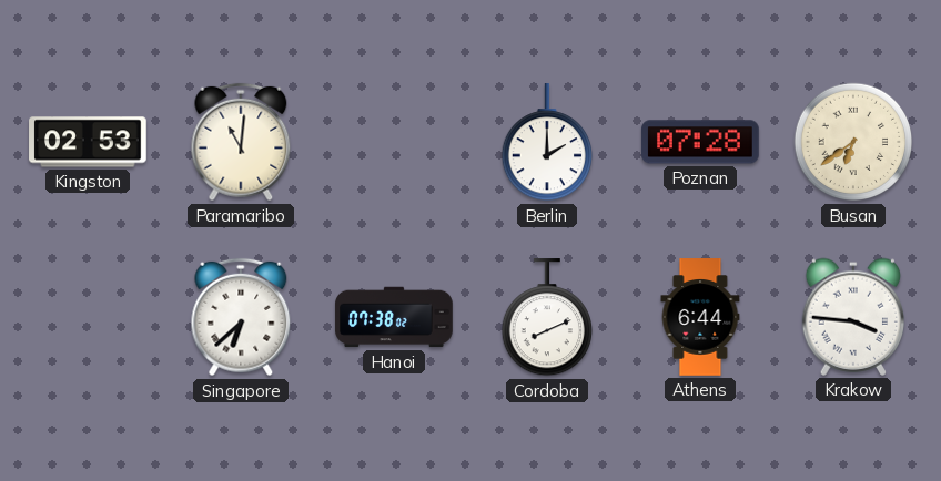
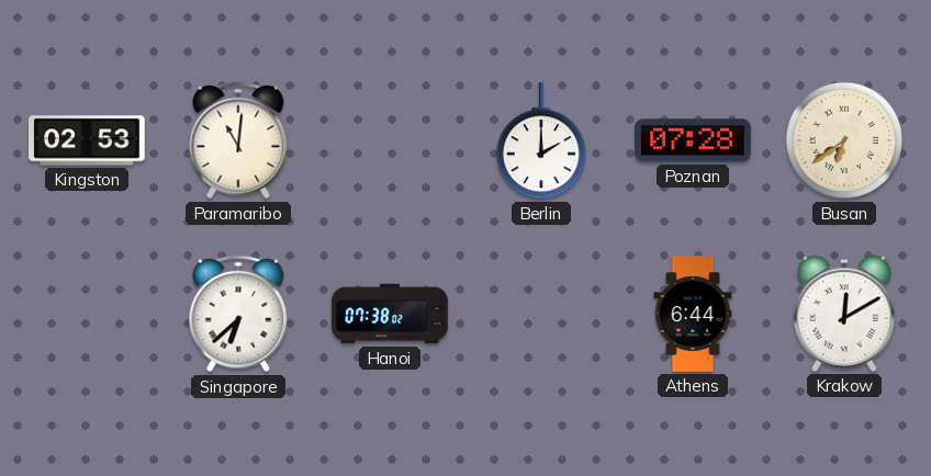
Cordoba: 8:11 -> none
Krakow: 3:46 -> 12:10
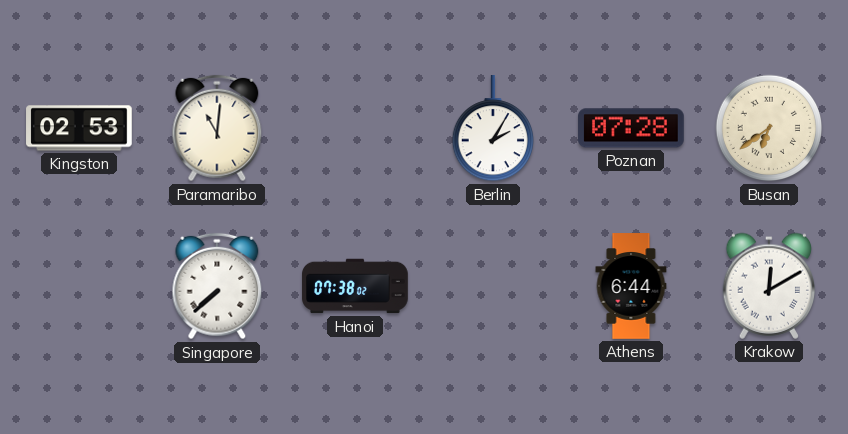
Berlin: 2:00 -> 2:05
Singapore: 6:38 -> 7:38
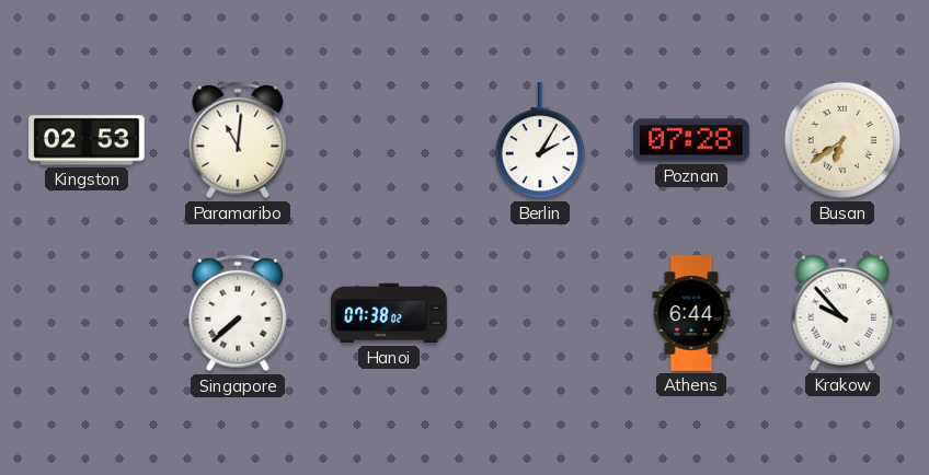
Krakow: 12:10 -> 9:53
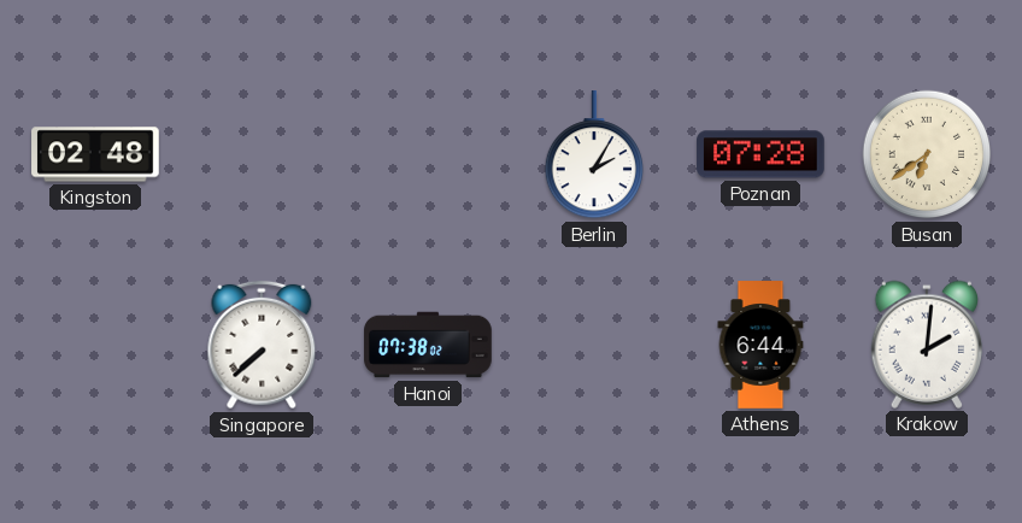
Kingston: 02:53 -> 02:48
Paramaribo: 11:01 -> none
Krakow: 9:53 -> 2:01
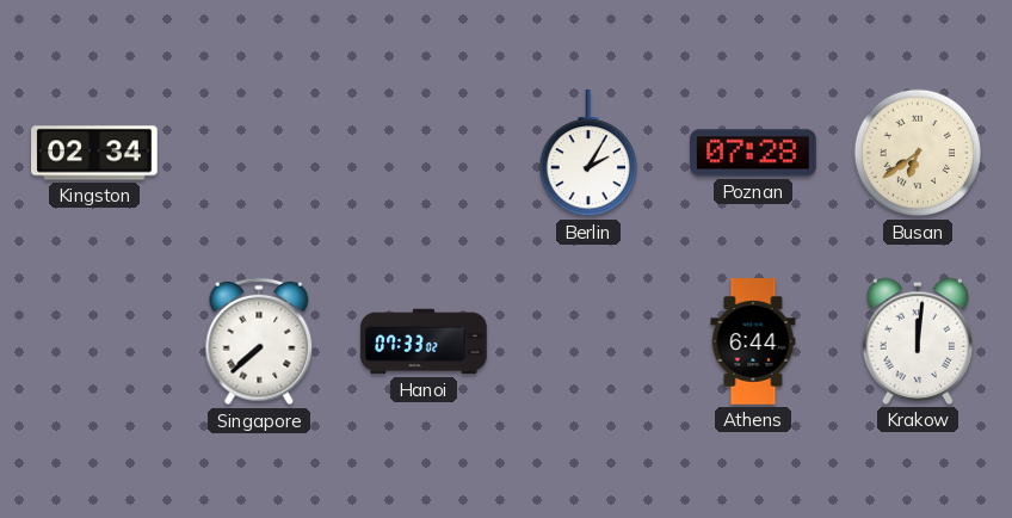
Kingston: 02:48 -> 02:34
Hanoi: 07:38 -> 07:33
Krakow: 2:01 -> 12:01
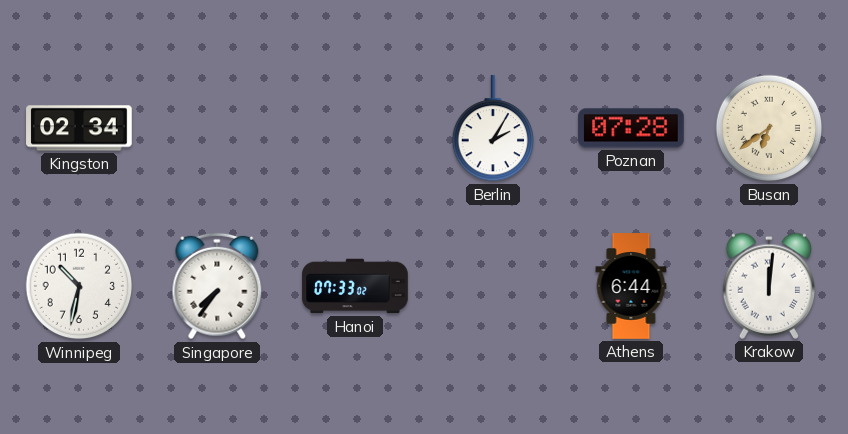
Winnipeg: none -> 10:32
Singapore: 7:38 -> 7:36
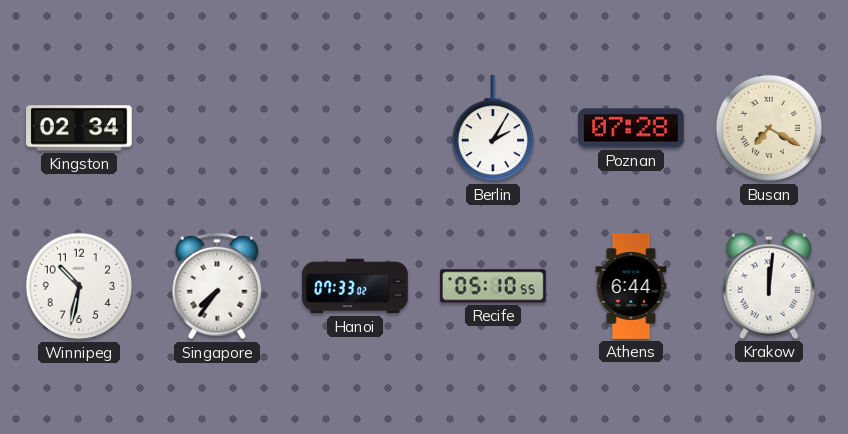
Busan: 6:39 -> 7:20
Recife: none -> 05:10
